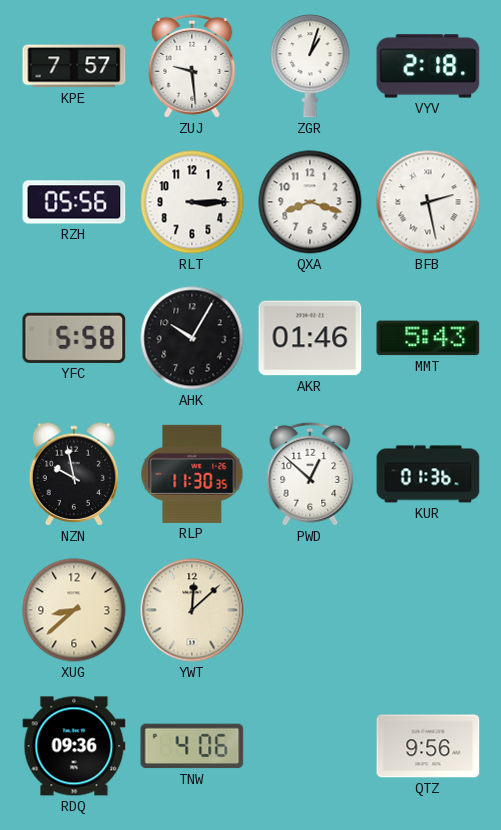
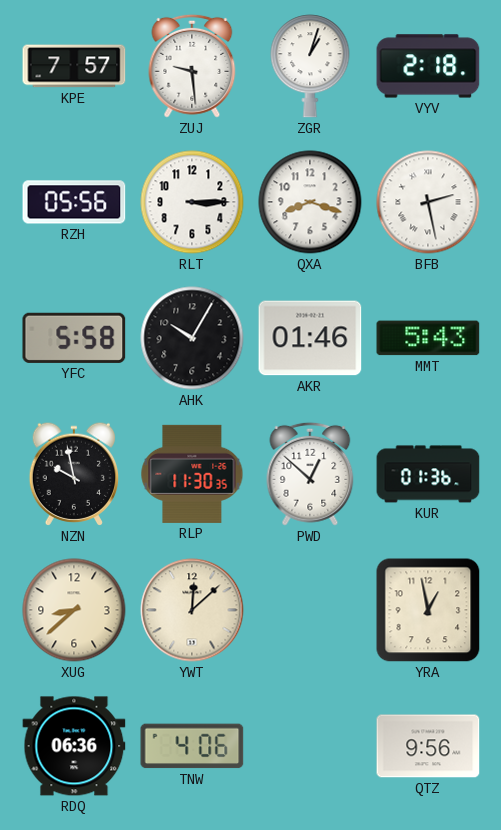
YRA: none -> 12:58
RDQ: 09:36 -> 06:36
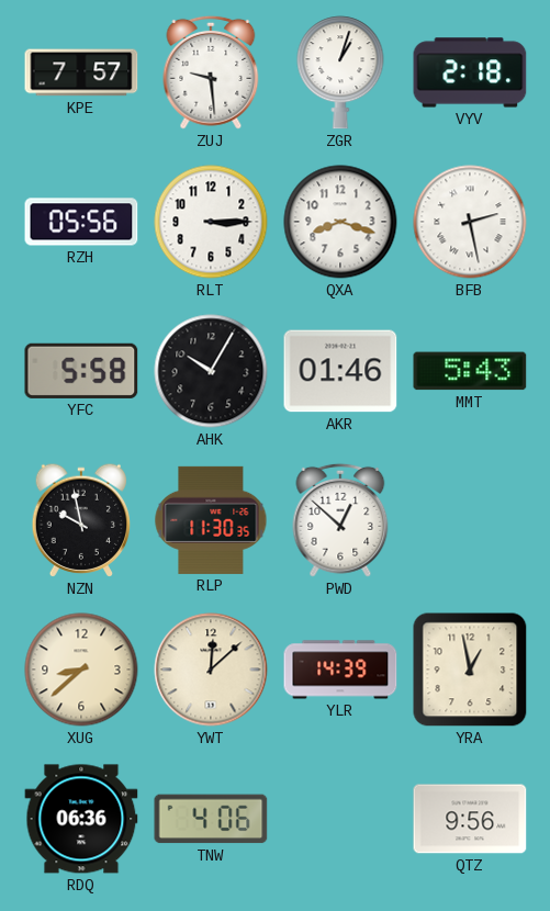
KUR: 01:36 -> none
YLR: none -> 14:39
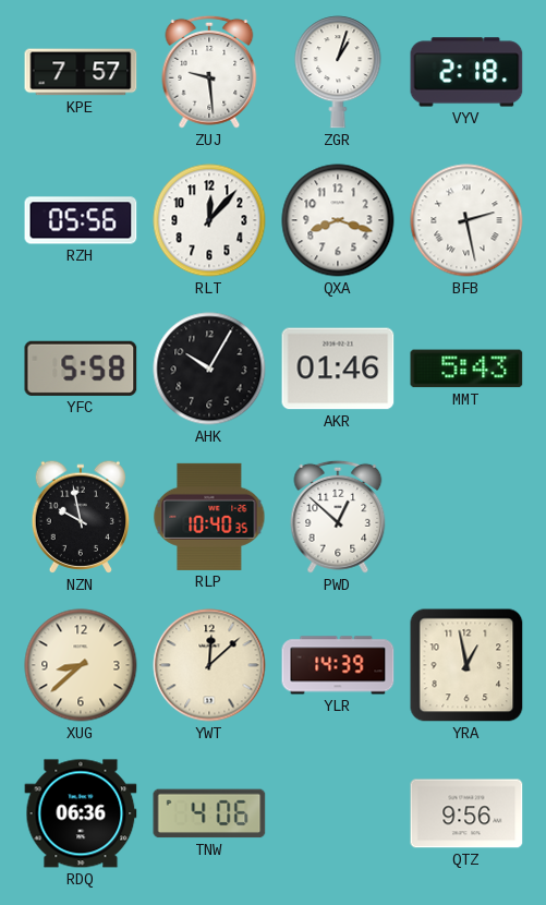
RLT: 3:15 -> 12:07
RLP: 11:30 -> 10:40
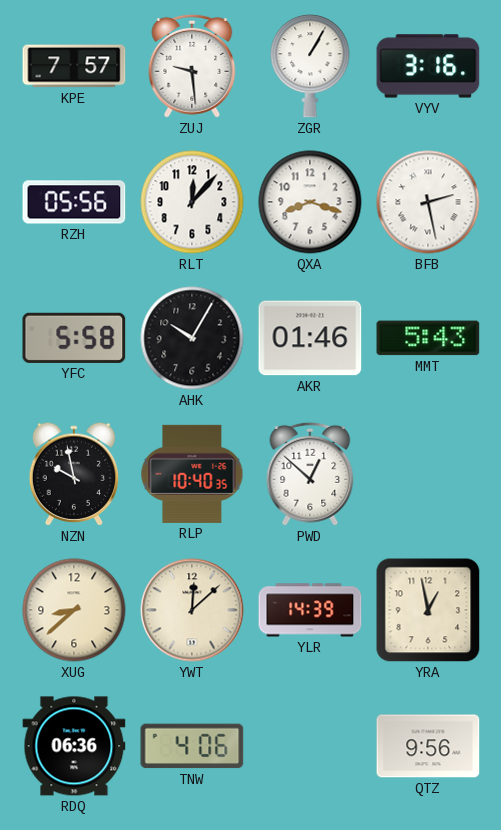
ZGR: 1:03 -> 1:05
VYV: 2:18 -> 3:16
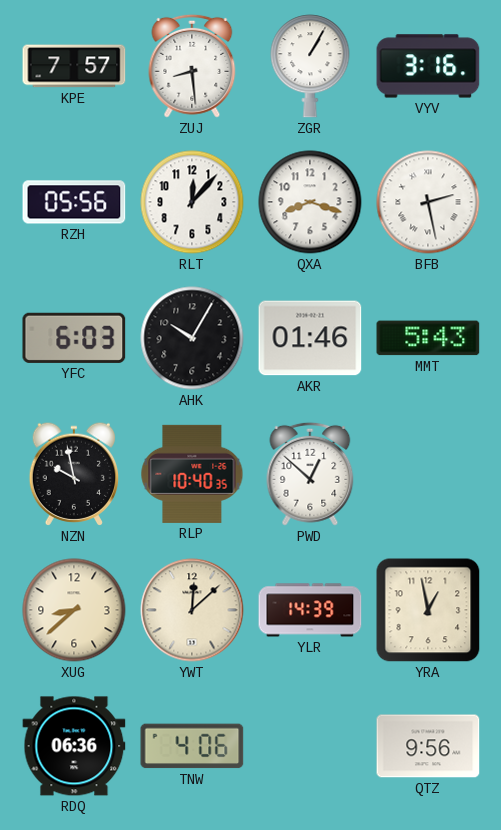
ZUJ: 9:29 -> 8:29
YFC: 5:58 -> 6:03
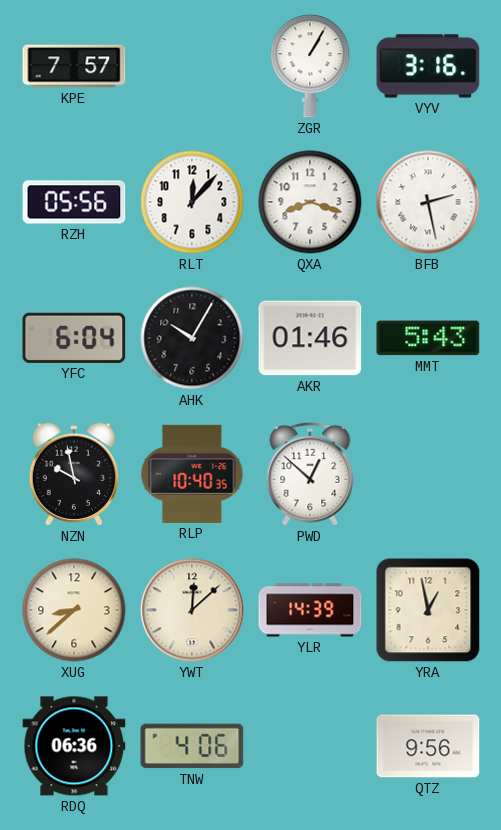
ZUJ: 8:29 -> none
YFC: 6:03 -> 6:04
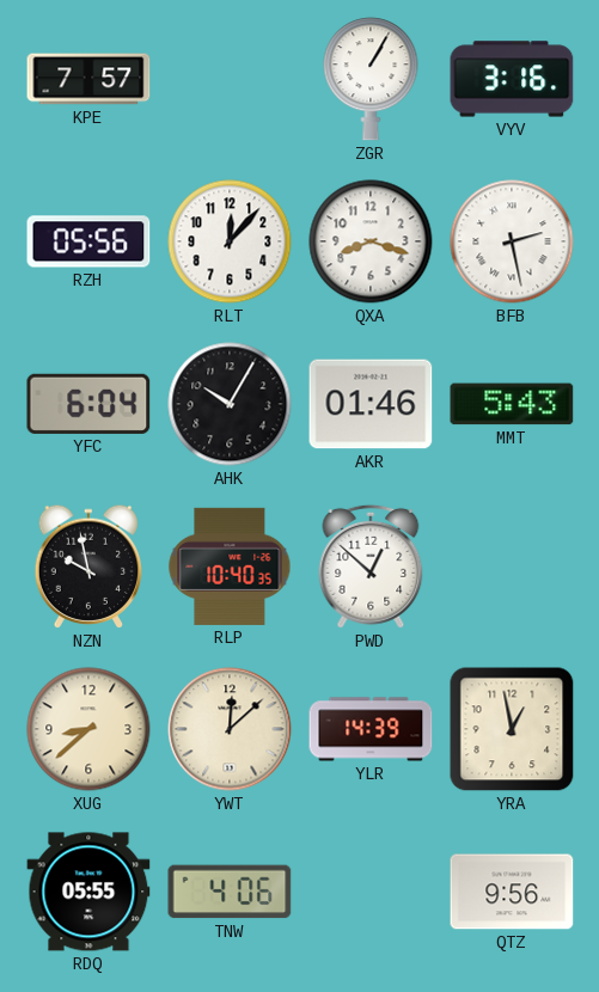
RDQ: 06:36 -> 05:55
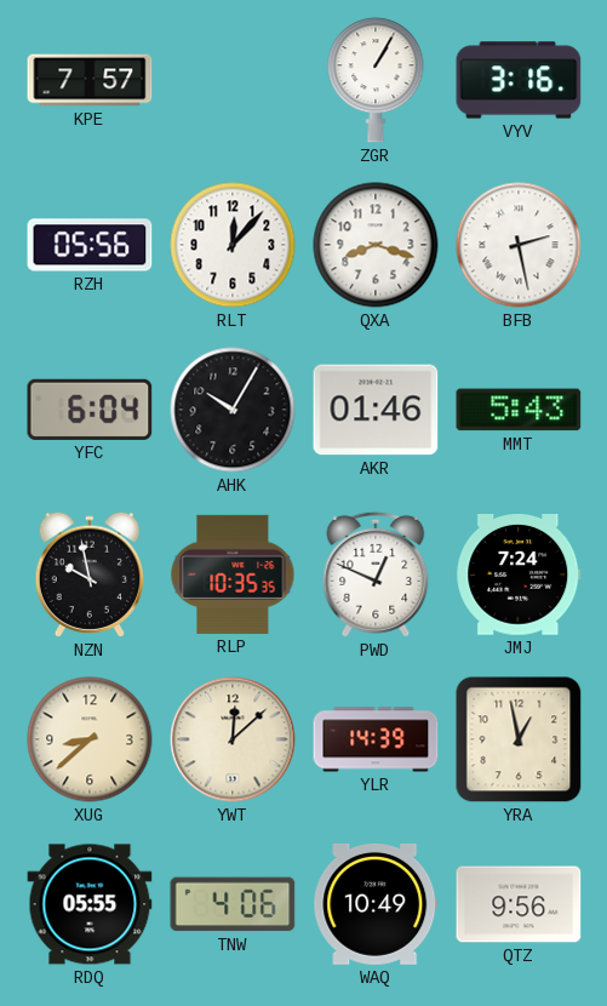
RLP: 10:40 -> 10:35
PWD: 12:52 -> 12:49
JMJ: none -> 7:24
WAQ: none -> 10:49
